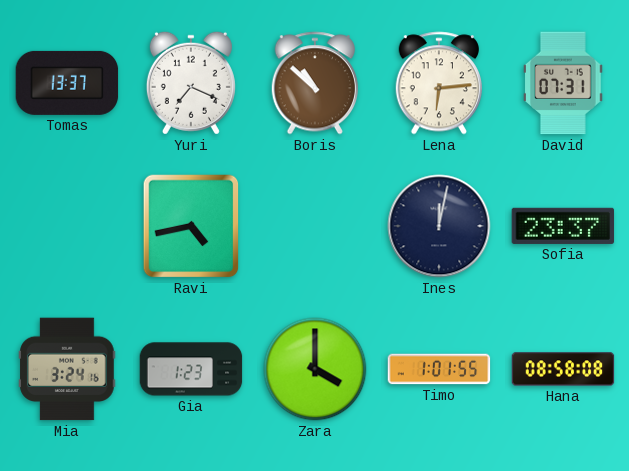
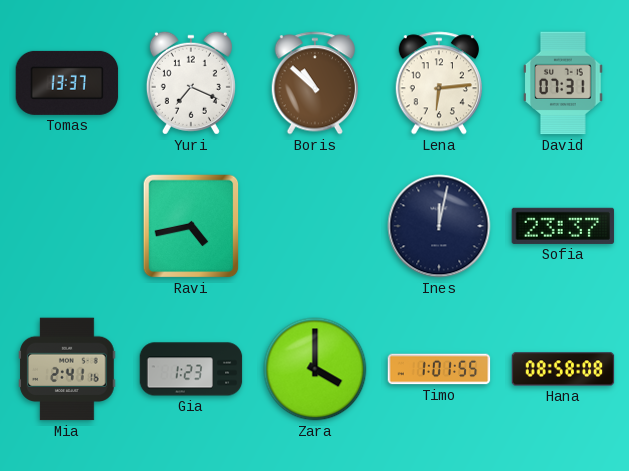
Mia: 3:24 -> 2:41
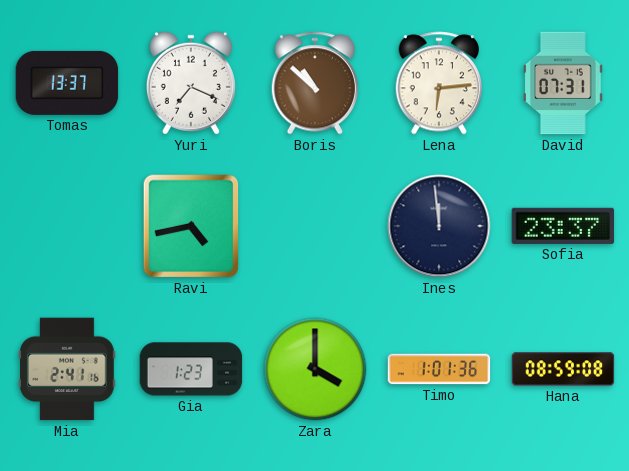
Ines: 12:02 -> 11:59
Timo: 1:01:55 -> 1:01:36
Hana: 08:58 -> 08:59
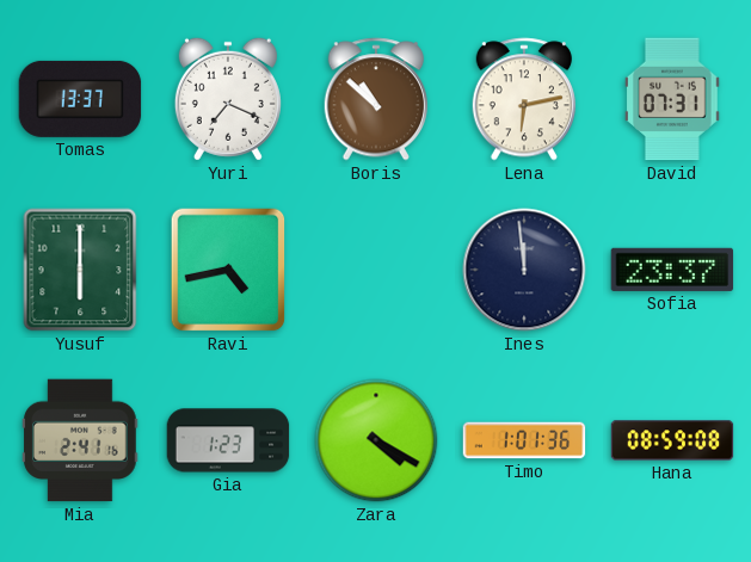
Lena: 6:14 -> 6:13
Yusuf: none -> 6:00
Zara: 4:00 -> 4:20
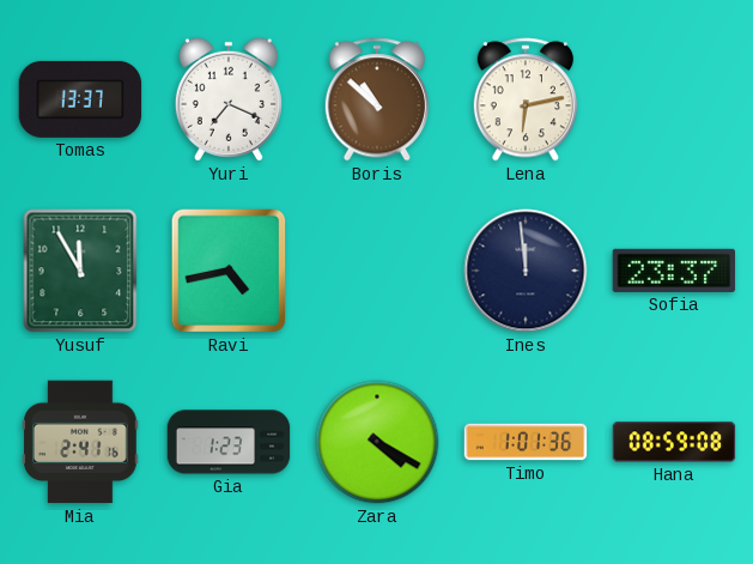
David: 07:31 -> none
Yusuf: 6:00 -> 11:55
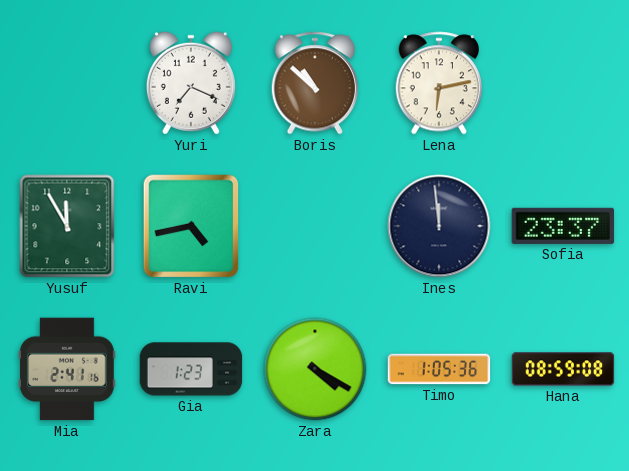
Tomas: 13:37 -> none
Timo: 1:01 -> 1:05
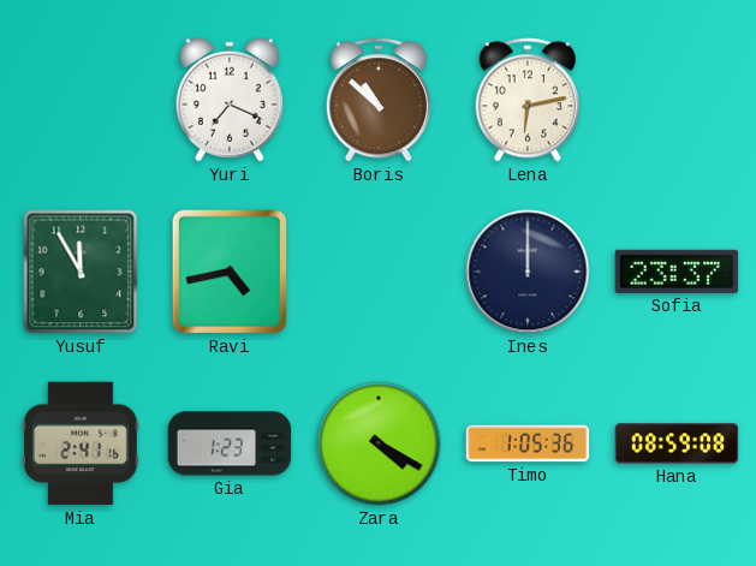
Ines: 11:59 -> 12:00
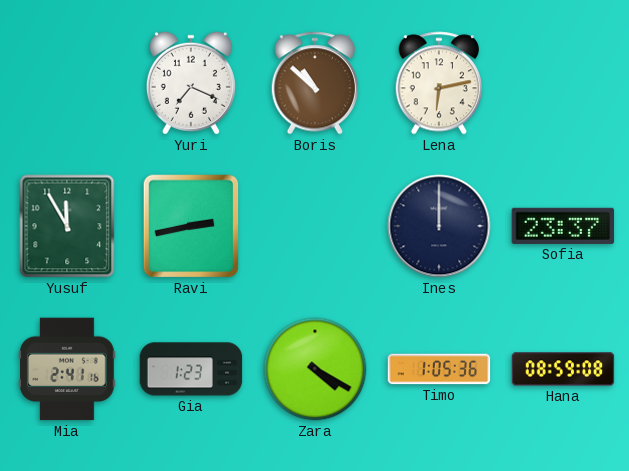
Ravi: 4:43 -> 2:43
